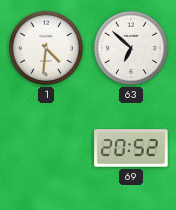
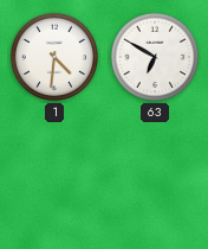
63: 6:52 -> 6:50
69: 20:52 -> none
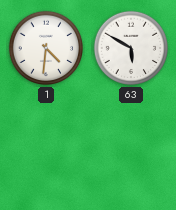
63: 6:50 -> 5:50
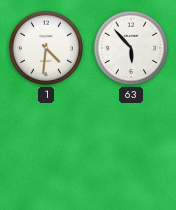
63: 5:50 -> 5:53
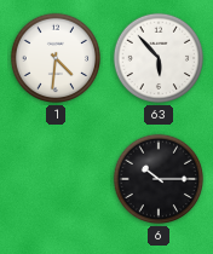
6: none -> 10:15
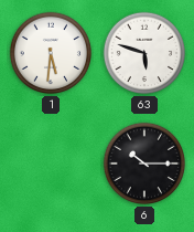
1: 4:31 -> 5:31
63: 5:53 -> 5:48
